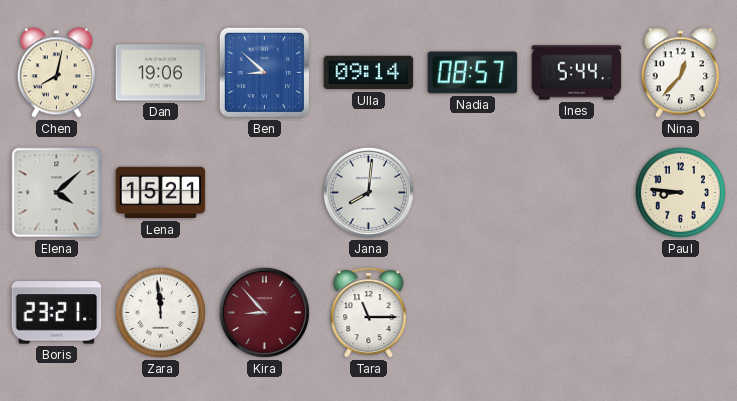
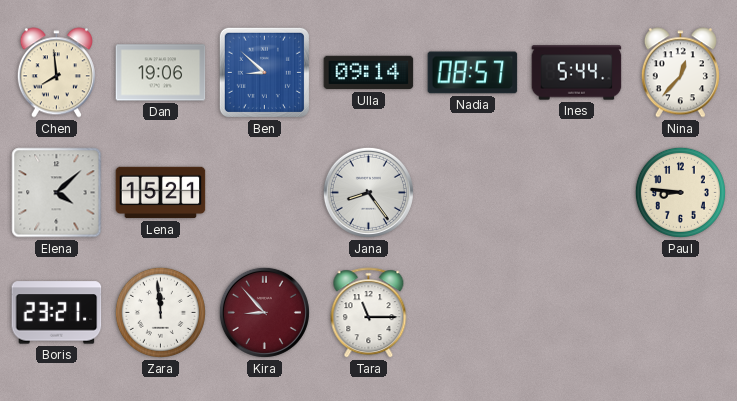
Chen: 8:02 -> 7:59
Jana: 8:01 -> 8:24
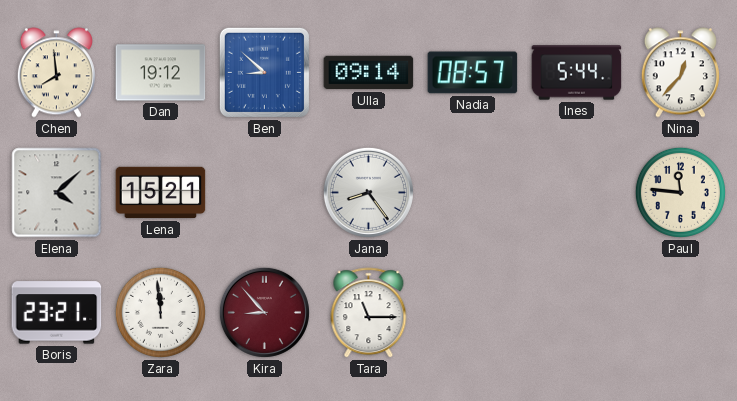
Dan: 19:06 -> 19:12
Paul: 8:46 -> 11:46
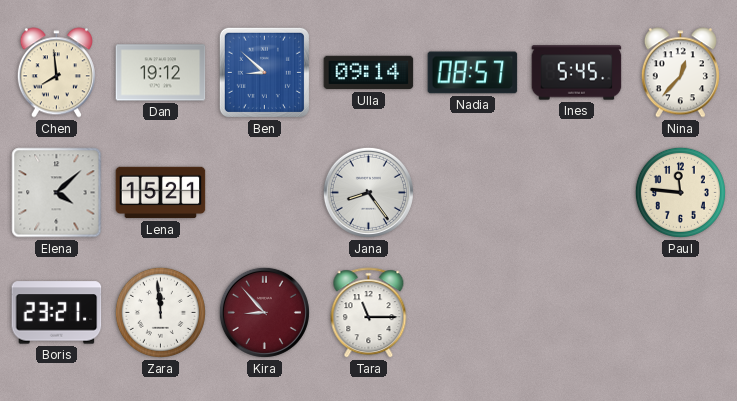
Ines: 5:44 -> 5:45
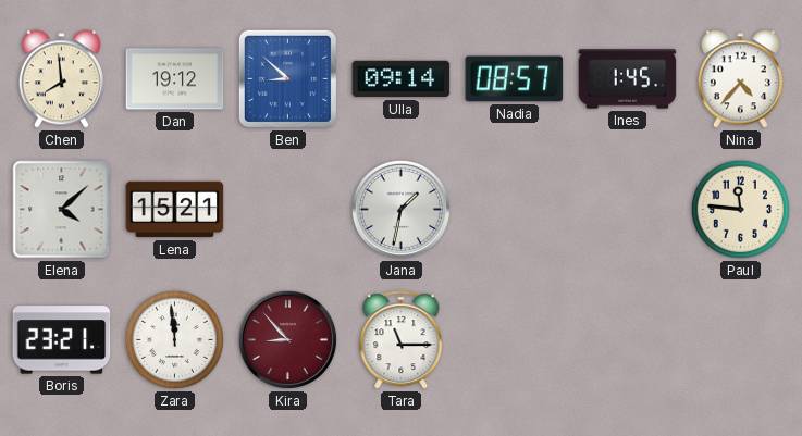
Ines: 5:45 -> 1:45
Nina: 12:37 -> 4:37
Jana: 8:24 -> 1:32
